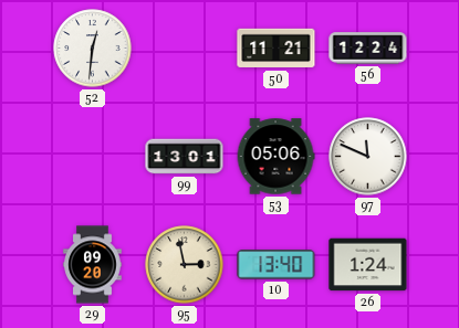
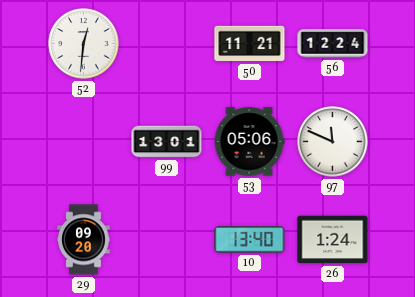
95: 2:58 -> none
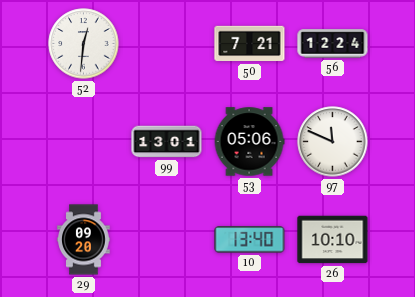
50: 11:21 -> 7:21
26: 1:24 -> 10:10
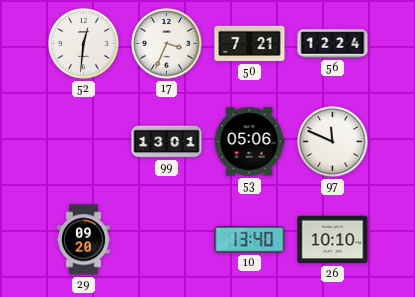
17: none -> 3:34
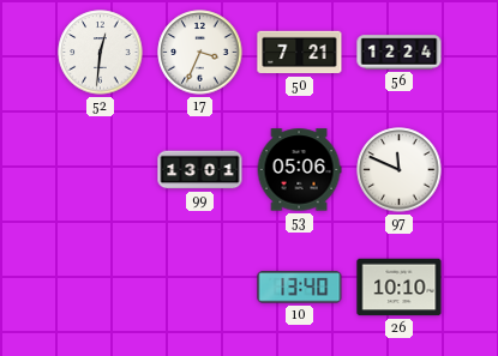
29: 09:20 -> none
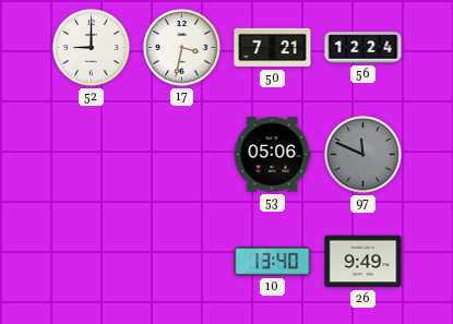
52: 12:31 -> 9:00
17: 3:34 -> 3:32
99: 13:01 -> none
97 dial: white -> grey
26: 10:10 -> 9:49
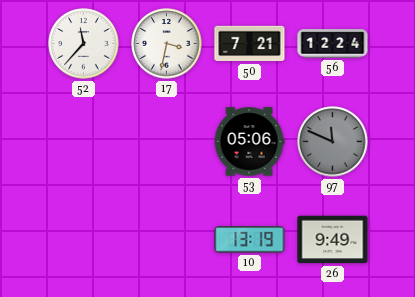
52: 9:00 -> 11:37
10: 13:40 -> 13:19
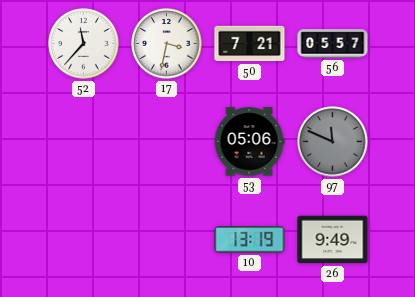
56: 12:24 -> 05:57
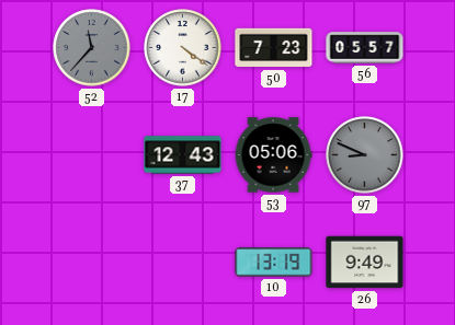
52 dial: white -> grey
17: 3:32 -> 4:21
50: 7:21 -> 7:23
37: none -> 12:43
97: 11:49 -> 8:49
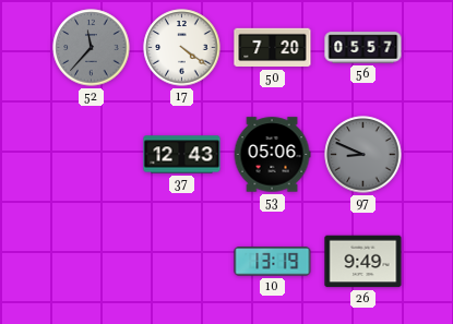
50: 7:23 -> 7:20
